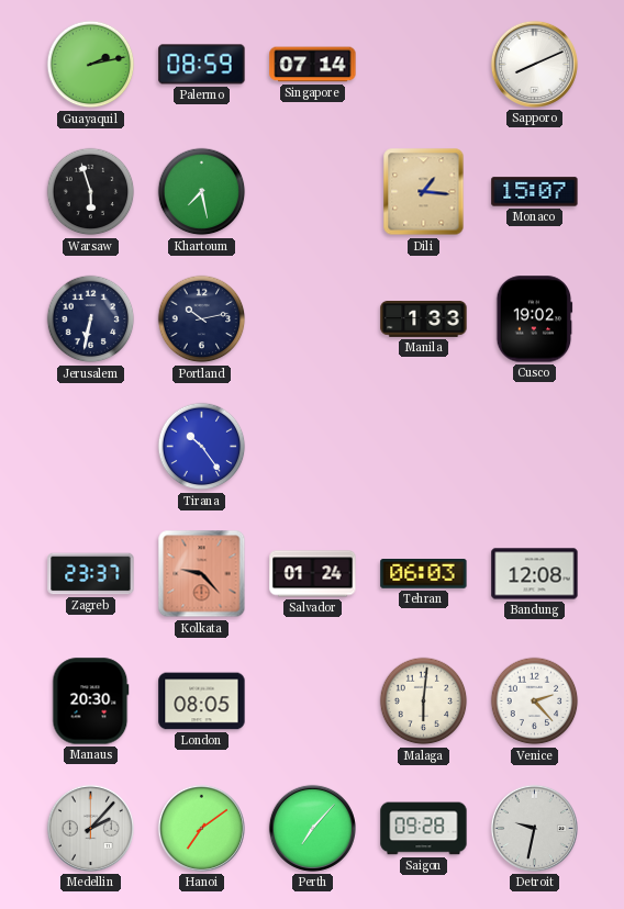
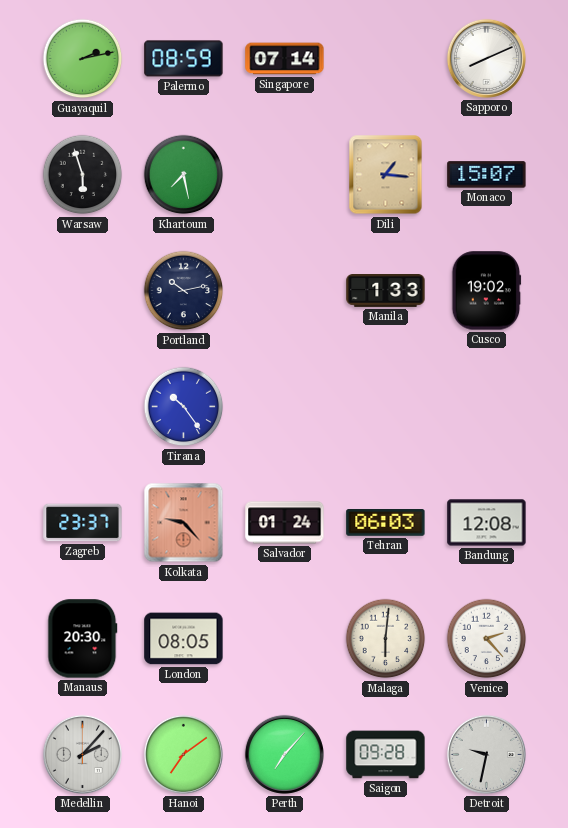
Jerusalem: 6:32 -> none
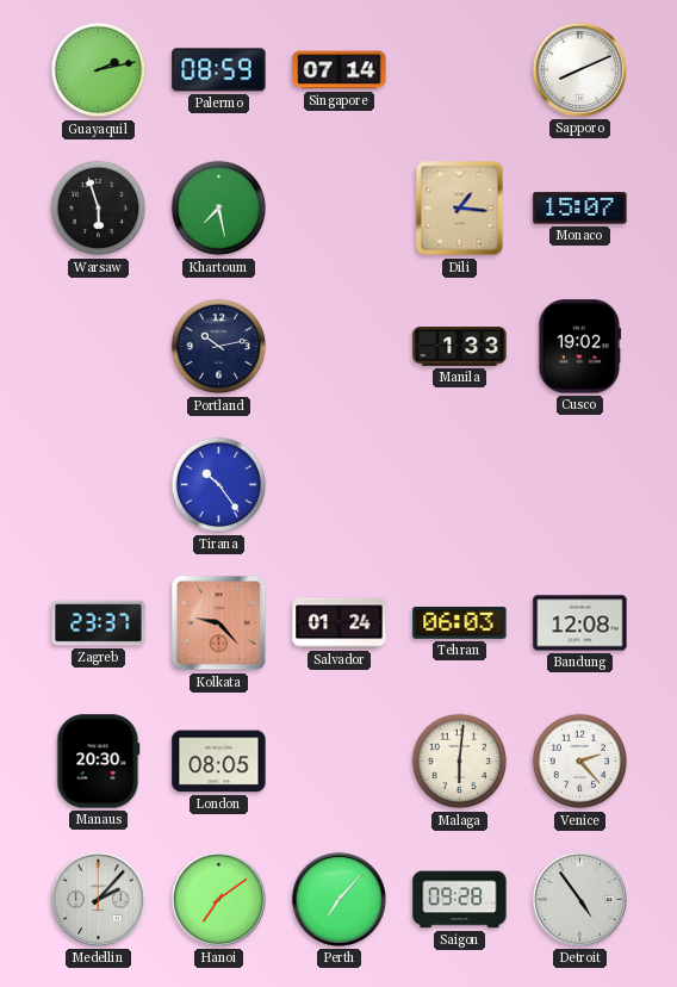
Detroit: 9:32 -> 4:54
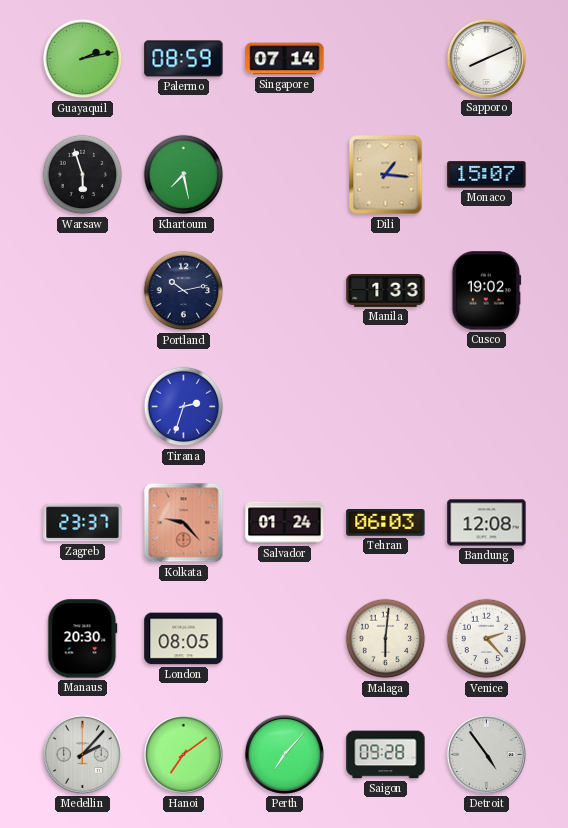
Tirana: 10:24 -> 2:33
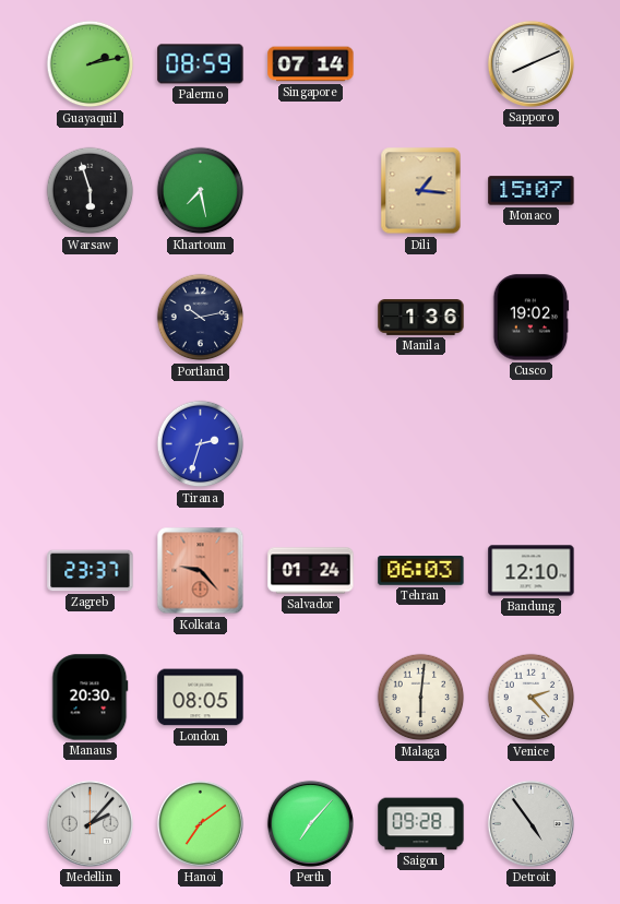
Manila: 1:33 -> 1:36
Bandung: 12:08 -> 12:10
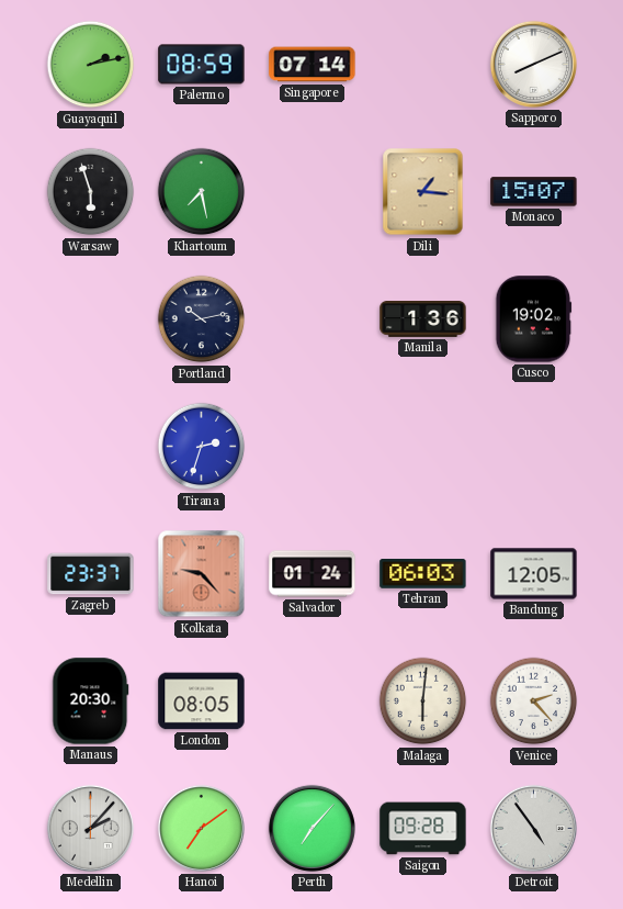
Bandung: 12:10 -> 12:05
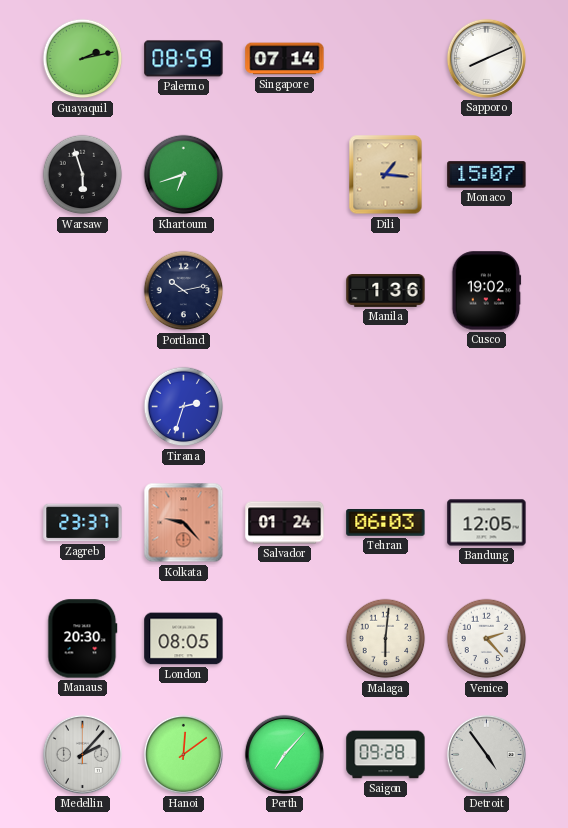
Khartoum: 7:28 -> 6:42
Hanoi: 7:09 -> 12:09
